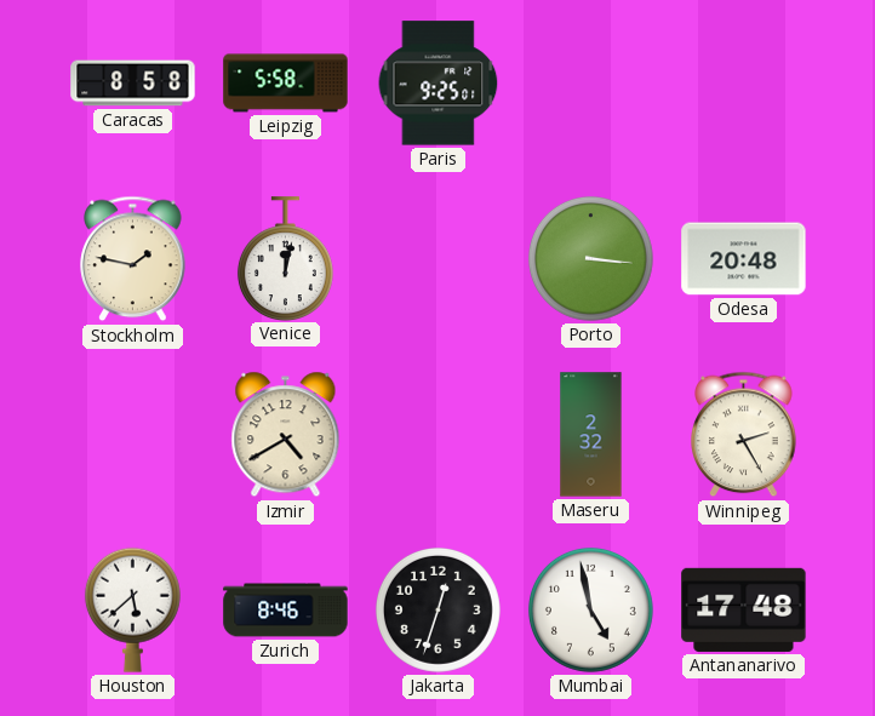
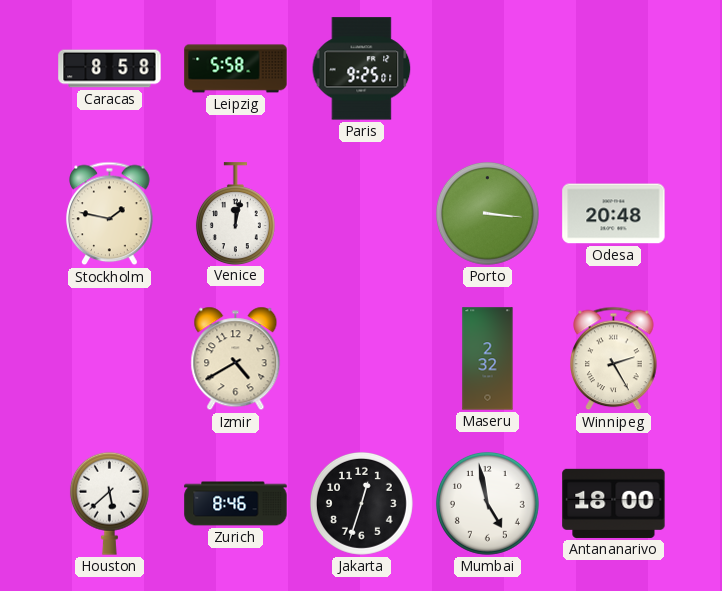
Antananarivo: 17:48 -> 18:00
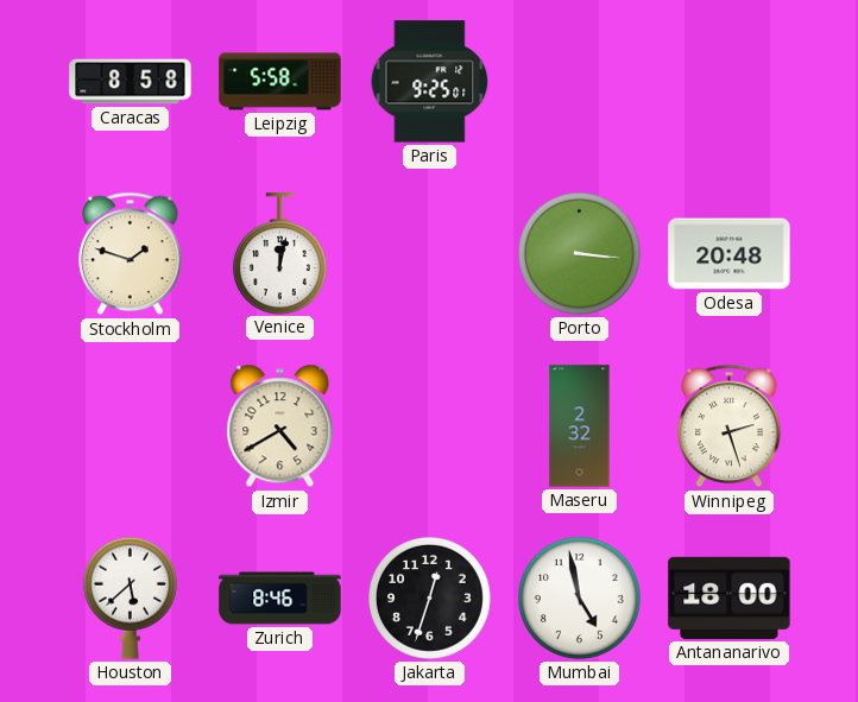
Stockholm: 1:47 -> 1:48
Winnipeg: 2:25 -> 2:27
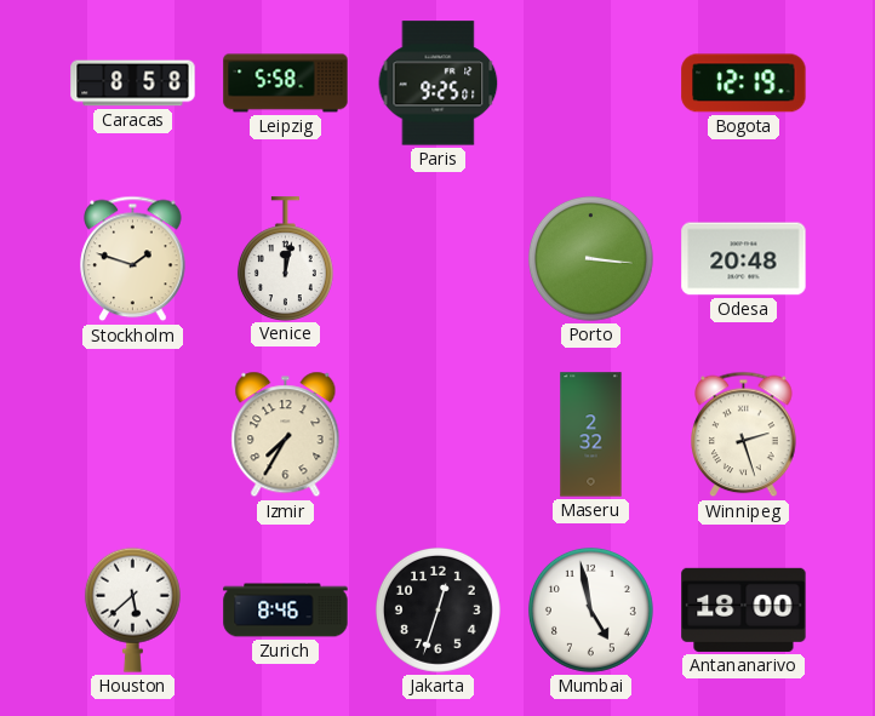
Bogota: none -> 12:19
Izmir: 4:40 -> 7:35
